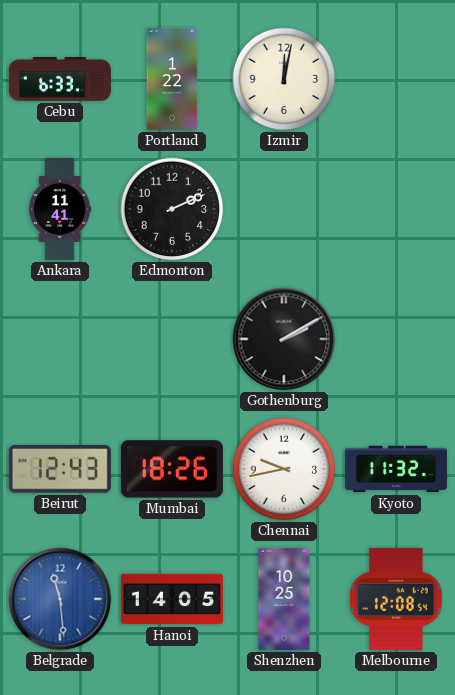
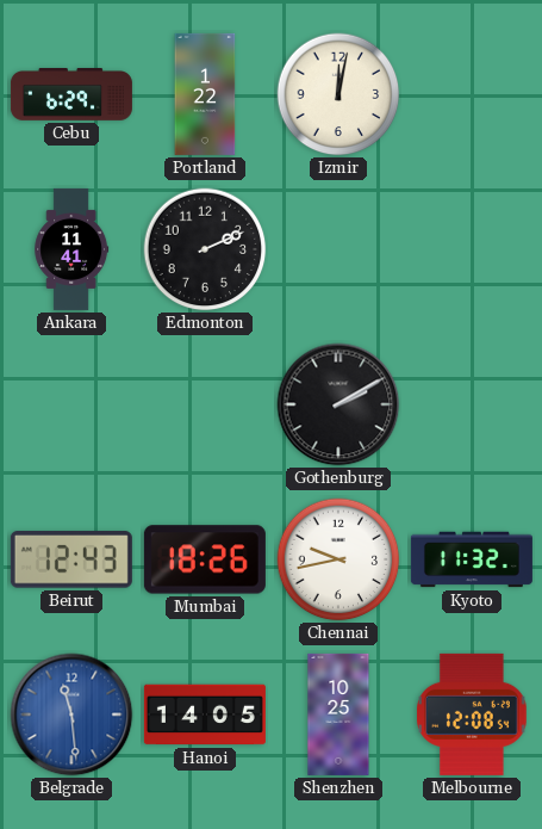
Cebu: 6:33 -> 6:29
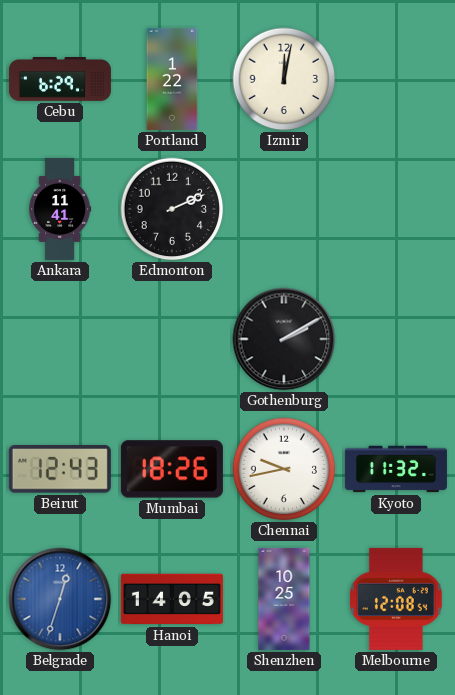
Belgrade: 11:29 -> 12:33
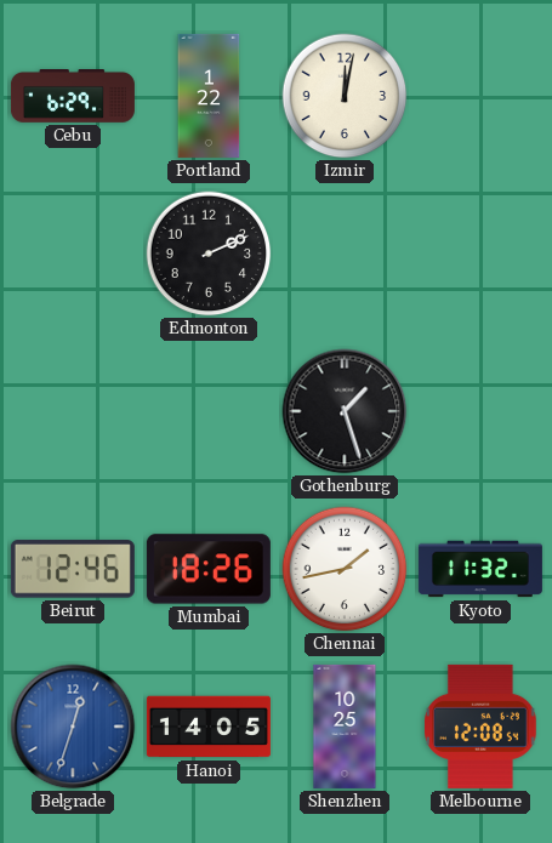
Ankara: 11:41 -> none
Gothenburg: 2:10 -> 1:27
Beirut: 12:43 -> 12:46
Chennai: 9:43 -> 1:43
